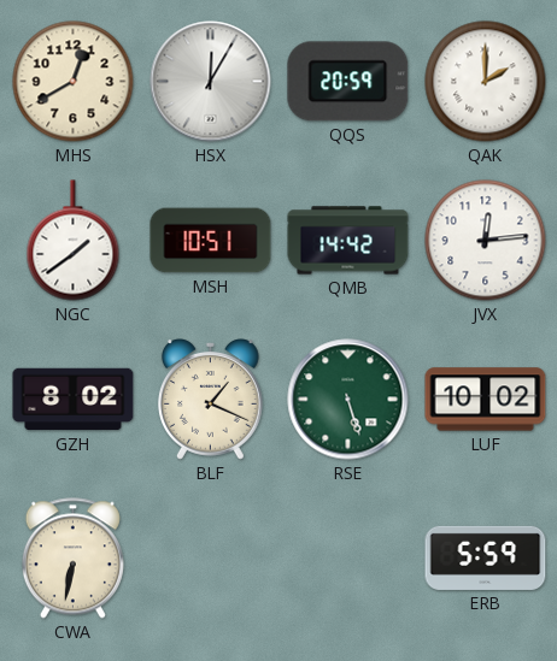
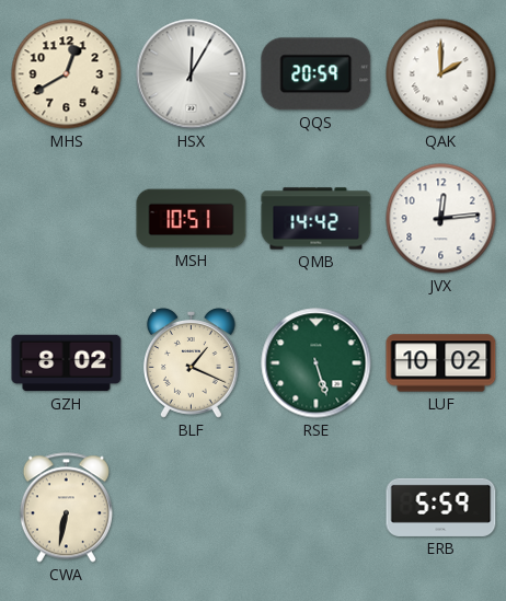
NGC: 1:39 -> none
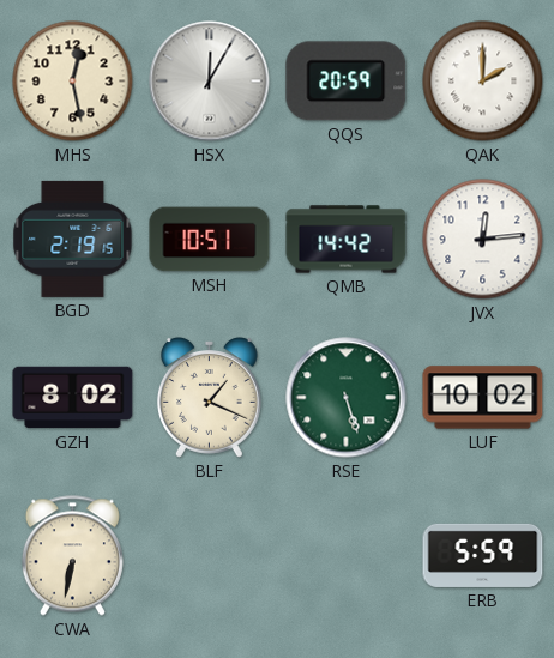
MHS: 12:40 -> 12:28
BGD: none -> 2:19
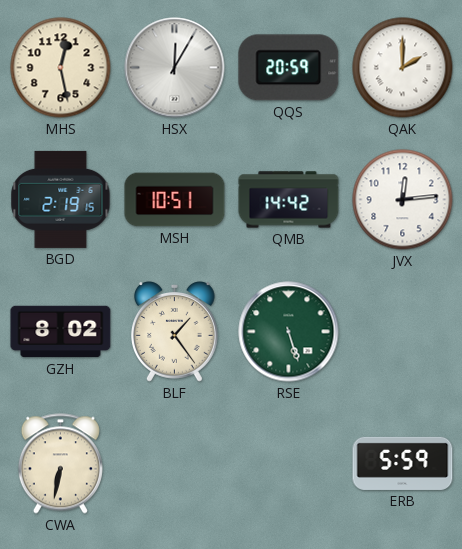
BLF: 1:19 -> 1:24
LUF: 10:02 -> none
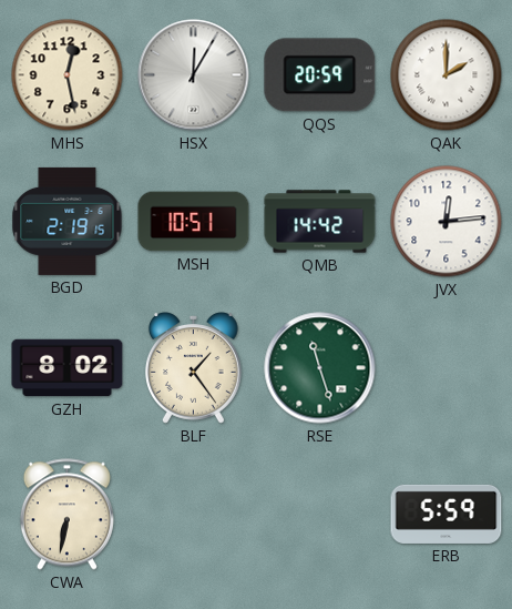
RSE: 5:27 -> 11:27
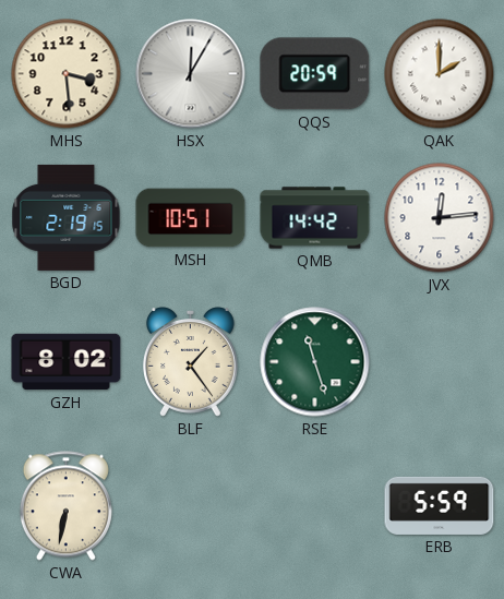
MHS: 12:28 -> 3:29
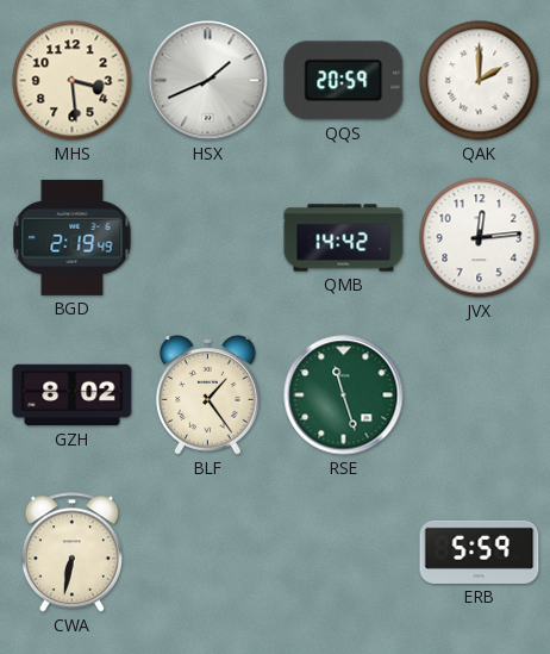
HSX: 12:05 -> 1:41
BGD: 2:19:15 -> 2:19:49
MSH: 10:51 -> none
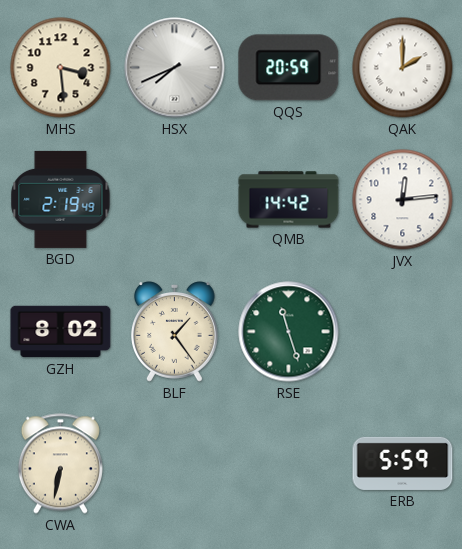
HSX: 1:41 -> 7:41
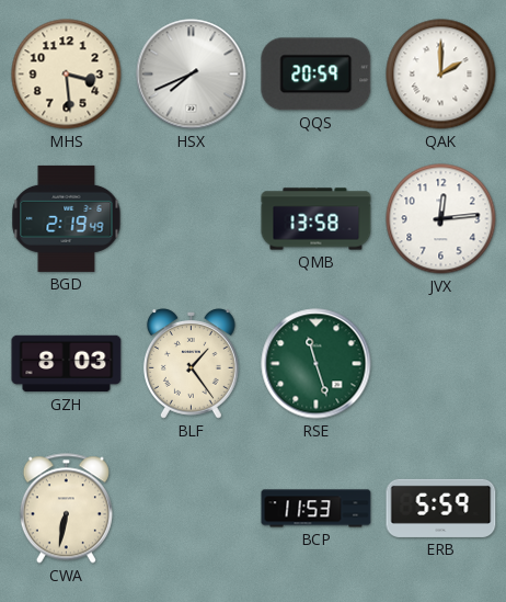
QMB: 14:42 -> 13:58
GZH: 8:02 -> 8:03
BCP: none -> 11:53
